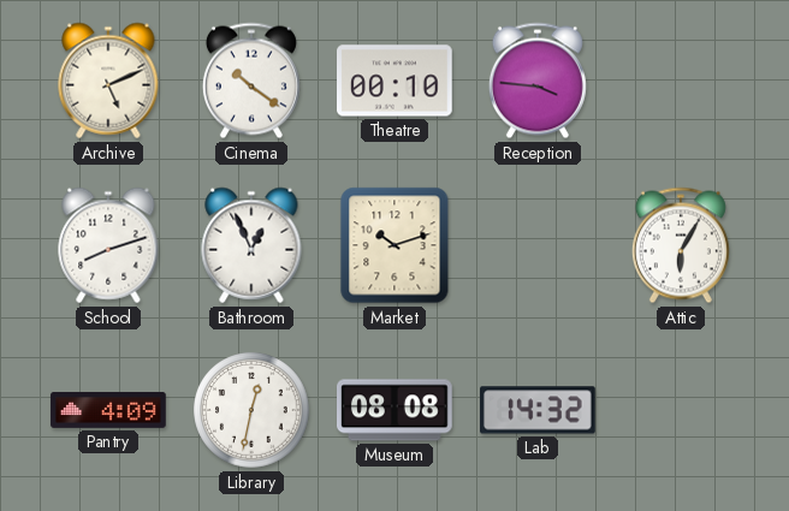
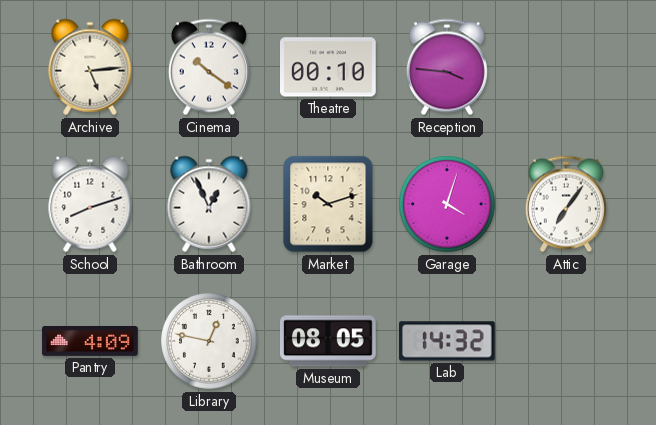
Archive: 5:11 -> 5:14
Garage: none -> 4:03
Attic: 6:05 -> 7:06
Library: 12:32 -> 12:47
Museum: 08:08 -> 08:05
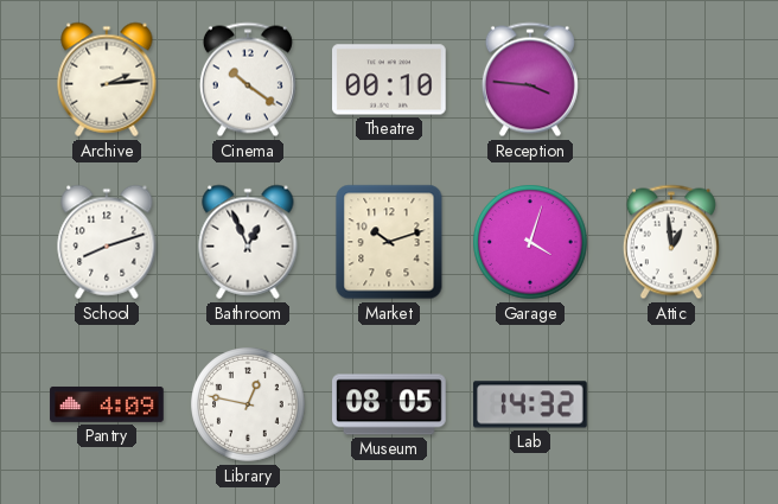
Archive: 5:14 -> 2:14
Attic: 7:06 -> 12:59
